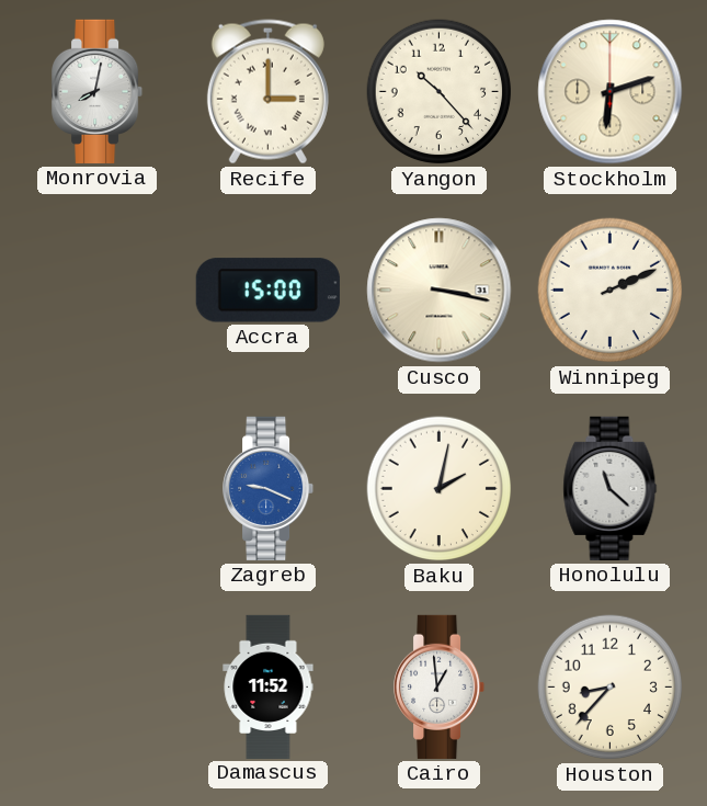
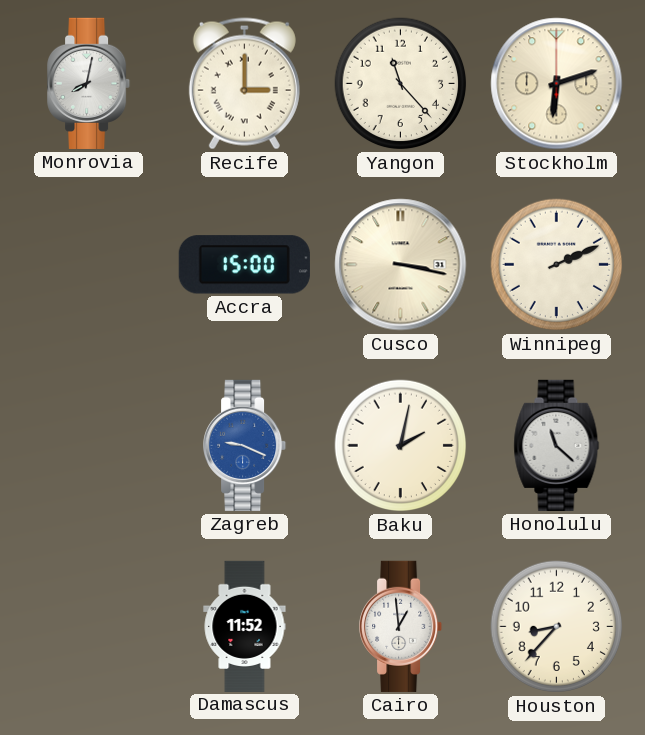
Yangon: 10:23 -> 11:23
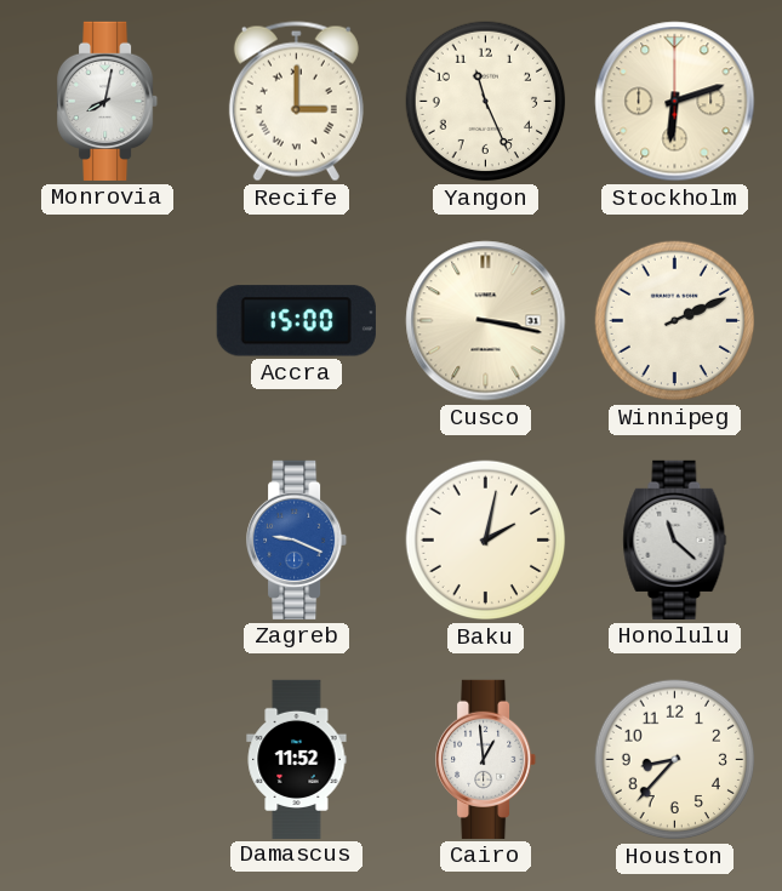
Yangon: 11:23 -> 11:26
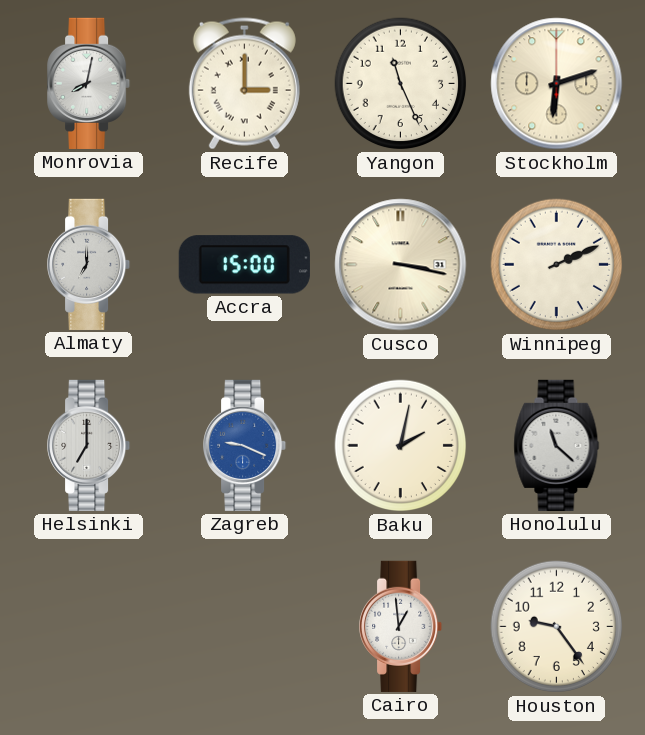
Almaty: none -> 7:00
Helsinki: none -> 7:00
Damascus: 11:52 -> none
Houston: 8:37 -> 9:24
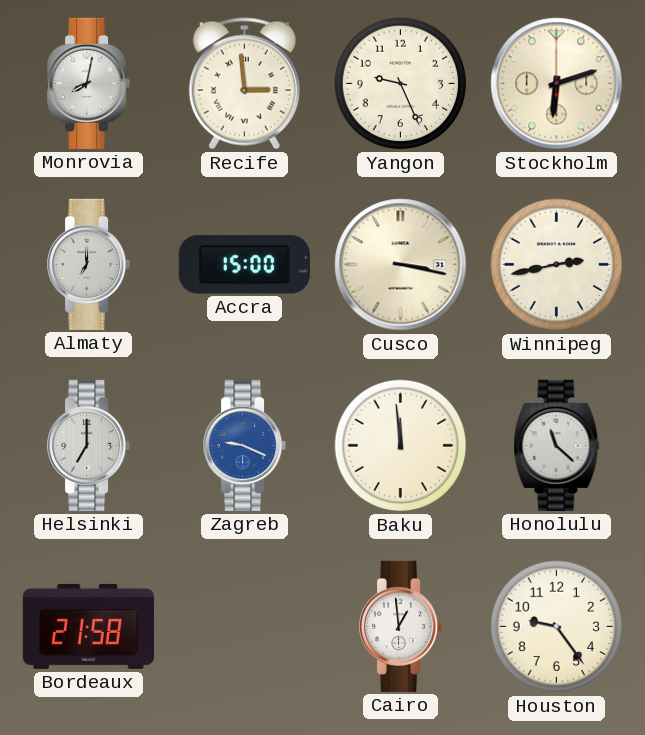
Recife: 3:00 -> 2:59
Yangon: 11:26 -> 9:26
Winnipeg: 2:11 -> 2:43
Baku: 2:02 -> 11:59
Bordeaux: none -> 21:58
